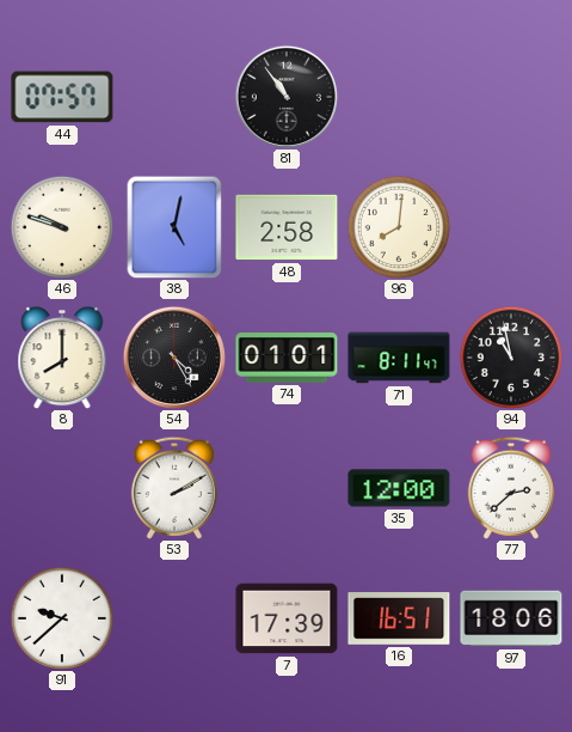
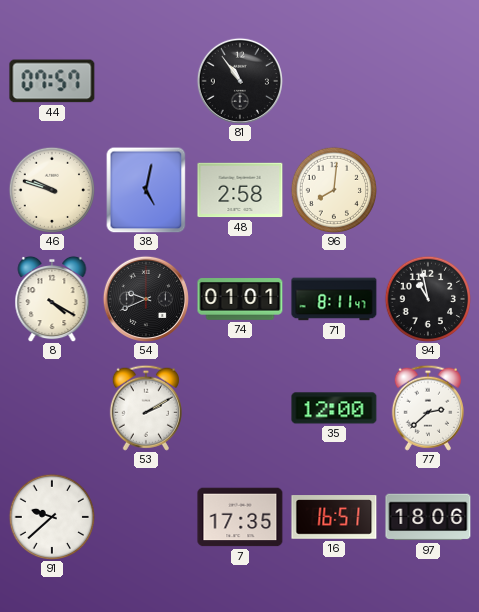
8: 8:00 -> 4:20
54: 4:25 -> 9:41
7: 17:39 -> 17:35
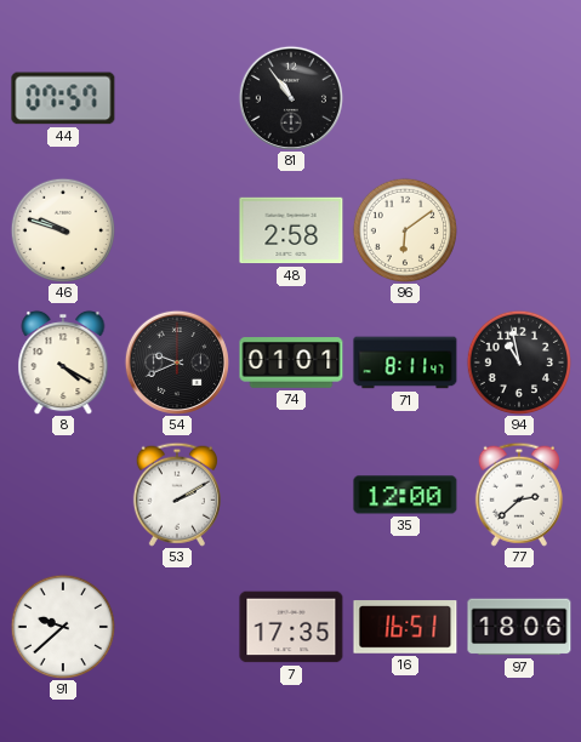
38: 5:02 -> none
96: 8:01 -> 6:09
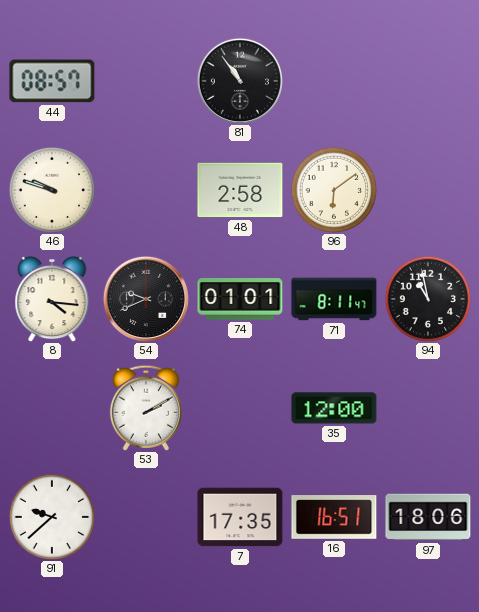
44: 07:57 -> 08:57
8: 4:20 -> 4:16
77: 2:38 -> none
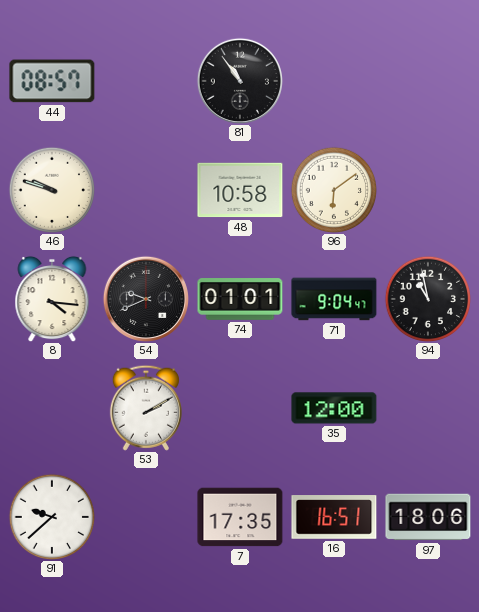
48: 2:58 -> 10:58
71: 8:11 -> 9:04
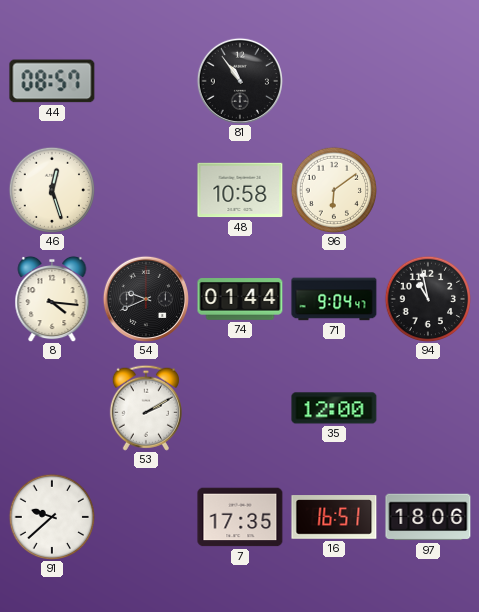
46: 9:48 -> 12:27
74: 01:01 -> 01:44
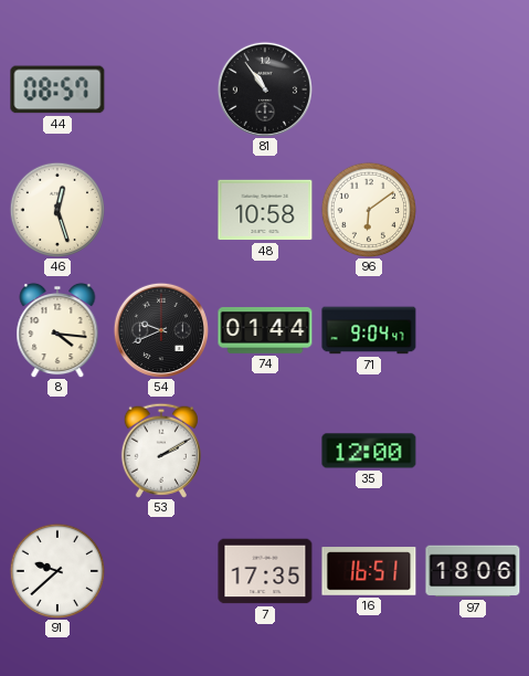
94: 10:58 -> none
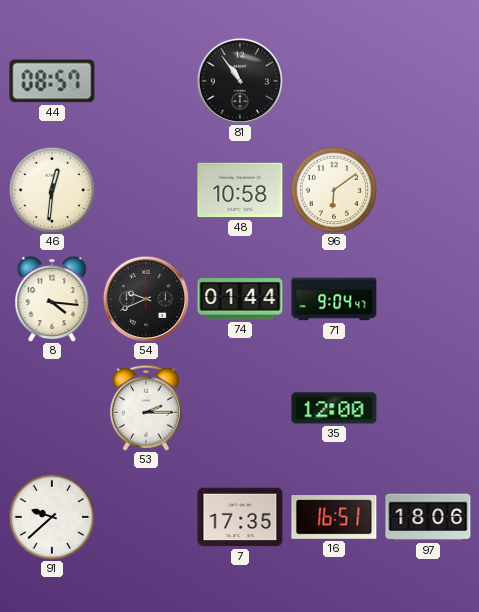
46: 12:27 -> 12:31
53: 2:10 -> 2:15
